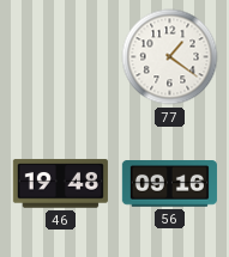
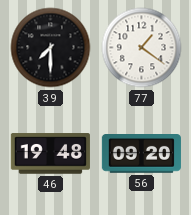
39: none -> 7:30
56: 09:16 -> 09:20
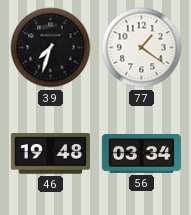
39: 7:30 -> 7:33
56: 09:20 -> 03:34
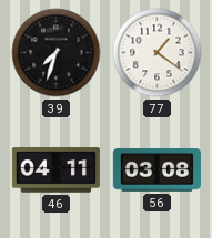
46: 19:48 -> 04:11
56: 03:34 -> 03:08
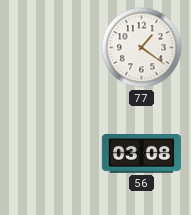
39: 7:33 -> none
46: 04:11 -> none
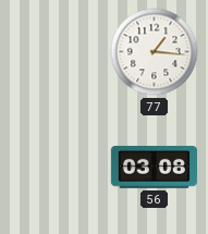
77: 1:21 -> 1:16
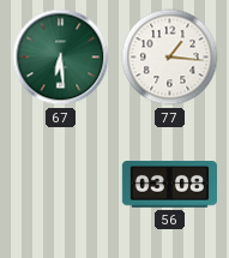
67: none -> 6:29
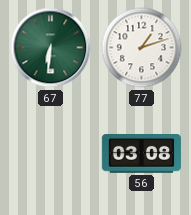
67: 6:29 -> 6:31
77: 1:16 -> 1:12
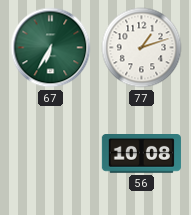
67: 6:31 -> 6:35
56: 03:08 -> 10:08
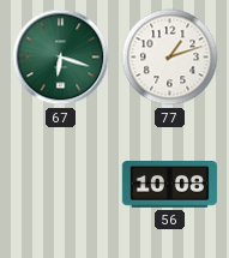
67: 6:35 -> 6:18
